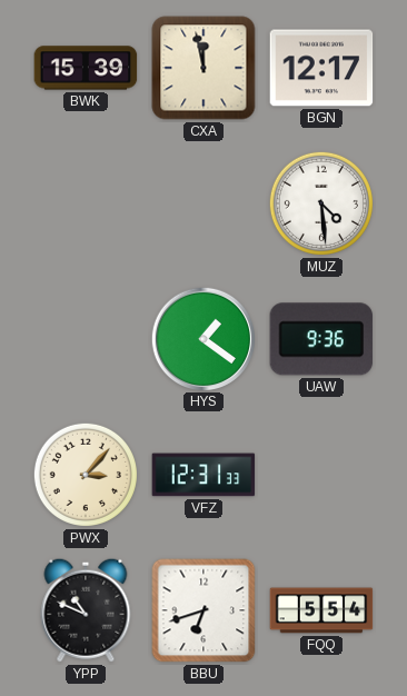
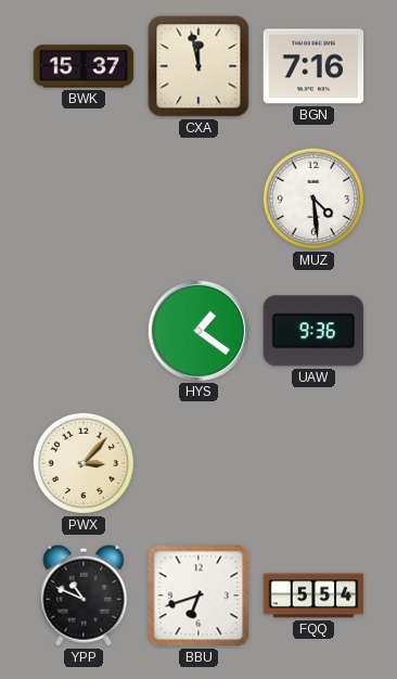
BWK: 15:39 -> 15:37
BGN: 12:17 -> 7:16
VFZ: 12:31 -> none
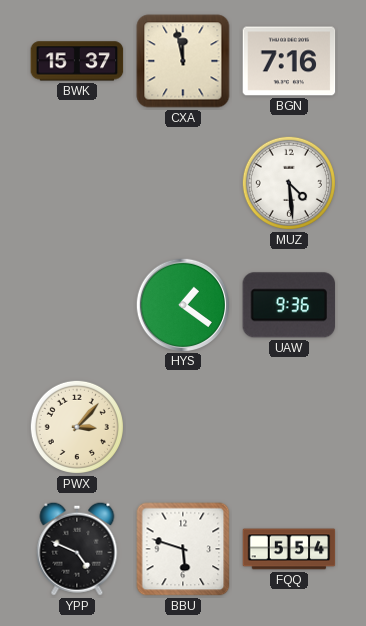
YPP: 10:49 -> 4:49
BBU: 6:42 -> 5:48
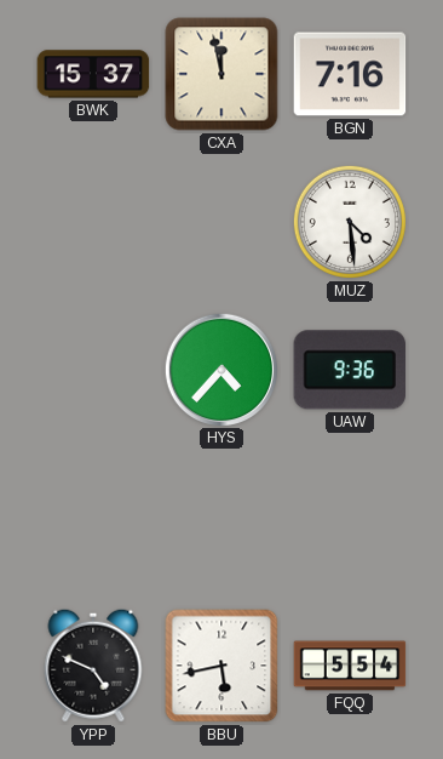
HYS: 1:21 -> 4:37
PWX: 3:07 -> none
BBU: 5:48 -> 5:43
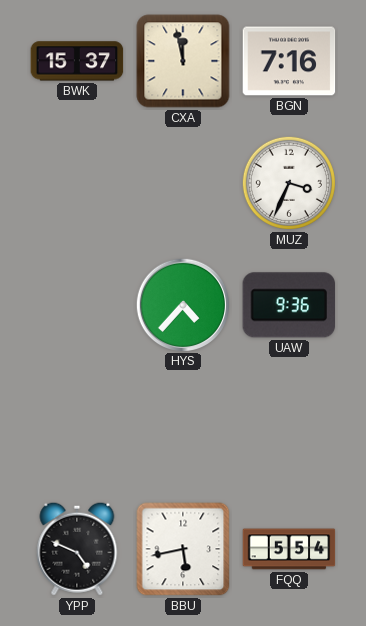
MUZ: 4:29 -> 3:34
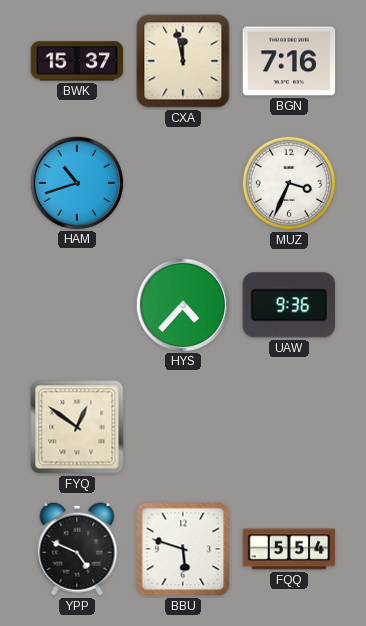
HAM: none -> 10:42
FYQ: none -> 12:51
BBU: 5:43 -> 5:48
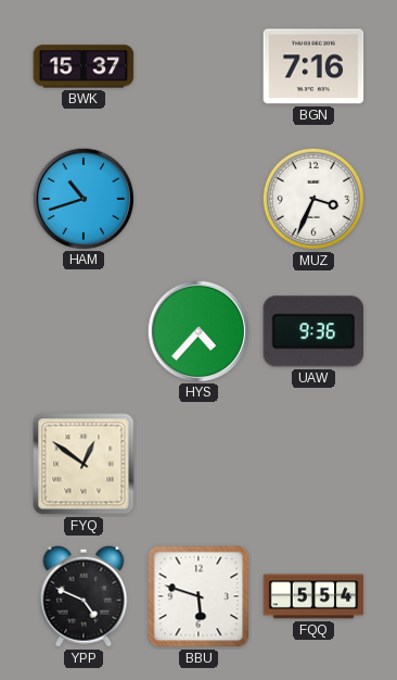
CXA: 11:58 -> none
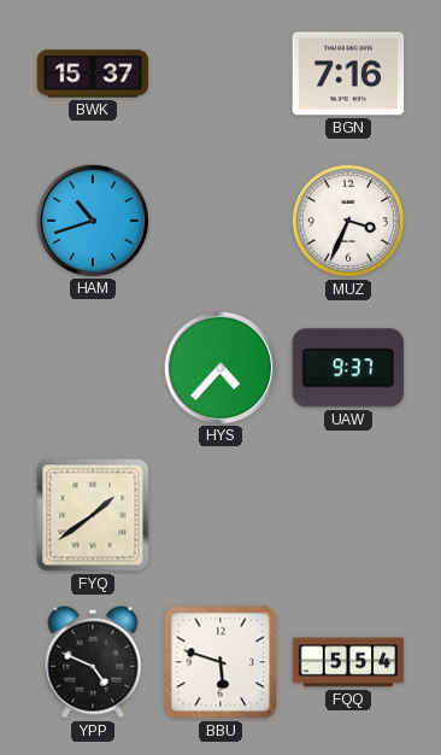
UAW: 9:36 -> 9:37
FYQ: 12:51 -> 1:39
